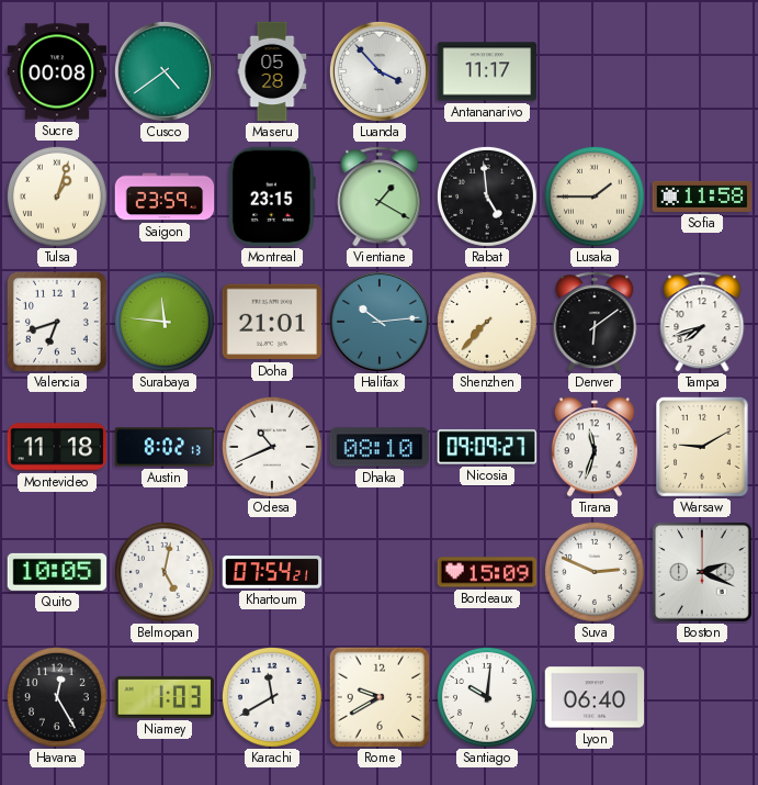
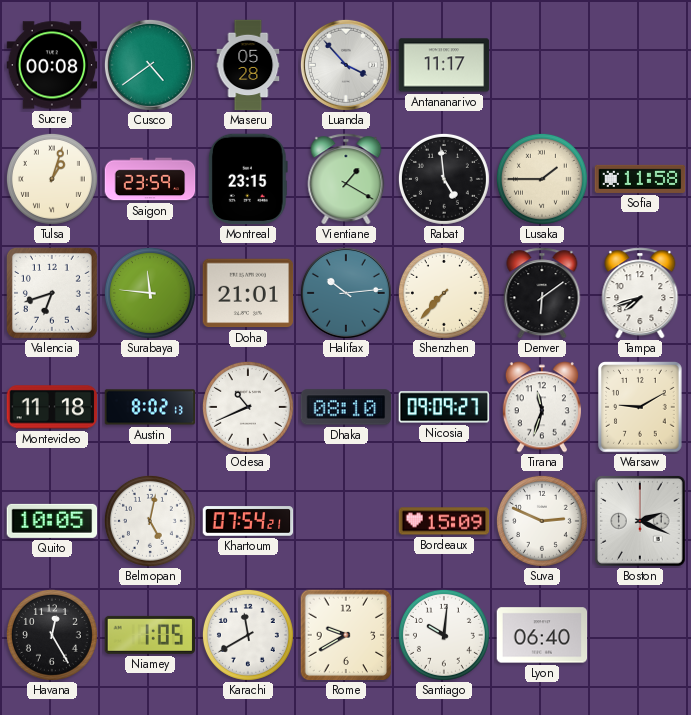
Niamey: 1:03 -> 1:05
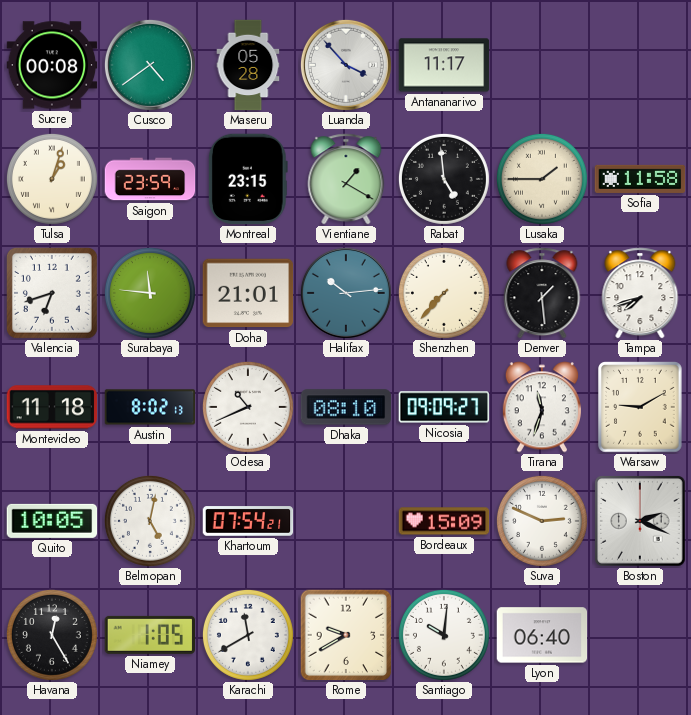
Denver: 6:09 -> 1:29
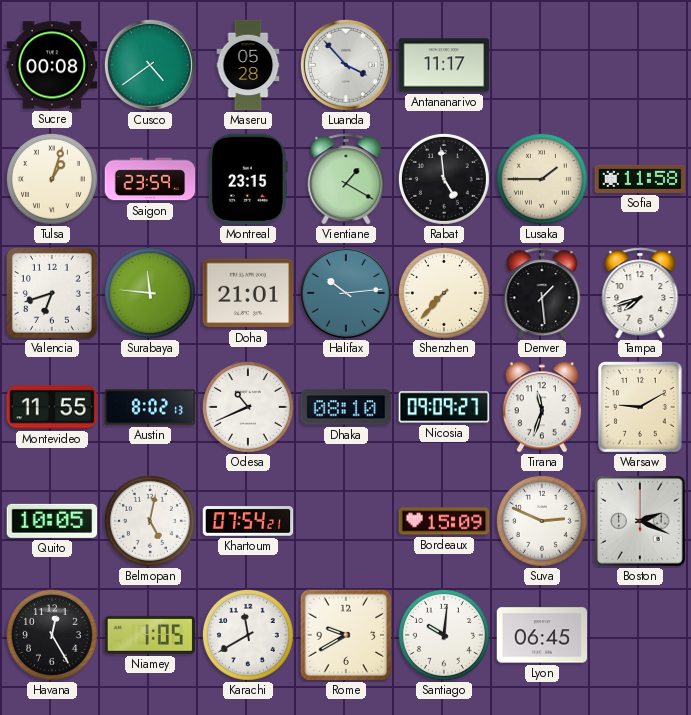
Montevideo: 11:18 -> 11:55
Lyon: 06:40 -> 06:45
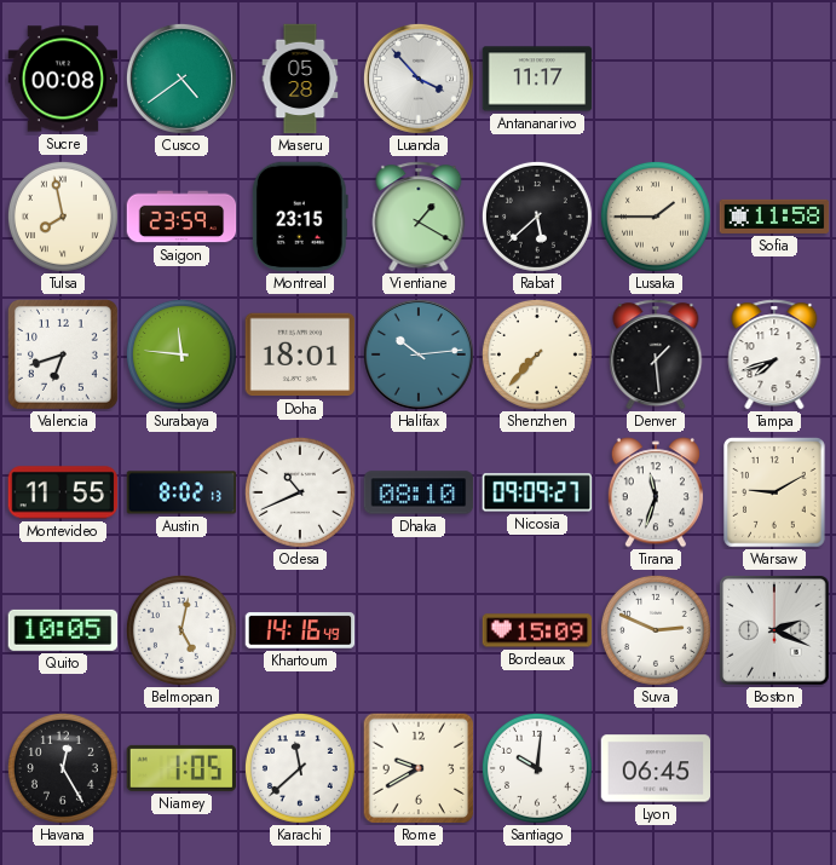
Tulsa: 1:03 -> 7:58
Rabat: 4:59 -> 5:38
Doha: 21:01 -> 18:01
Khartoum: 07:54 -> 14:16
Karachi: 11:40 -> 11:38
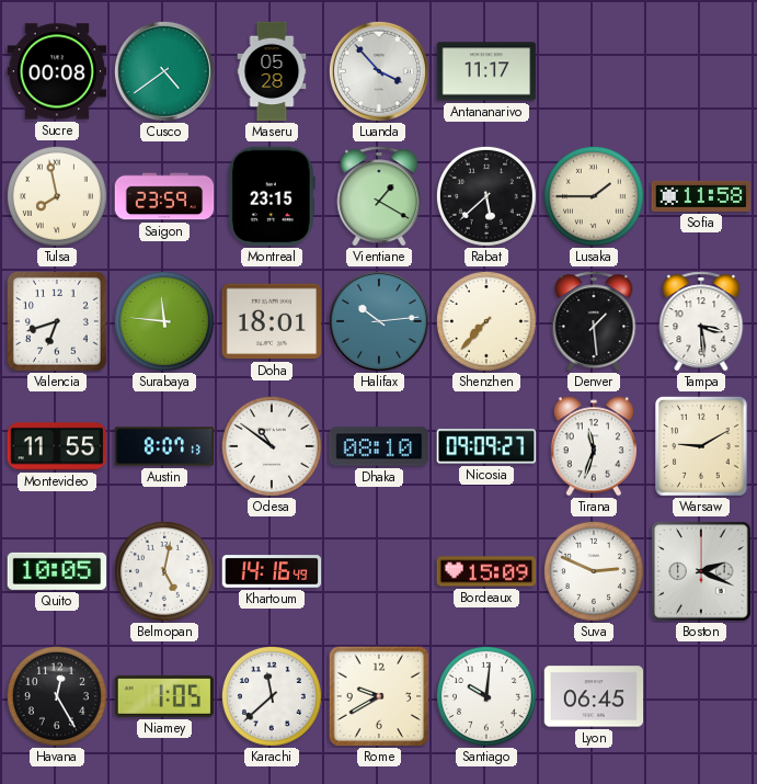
Tampa: 7:42 -> 3:29
Austin: 8:02 -> 8:07
Odesa: 10:41 -> 10:51
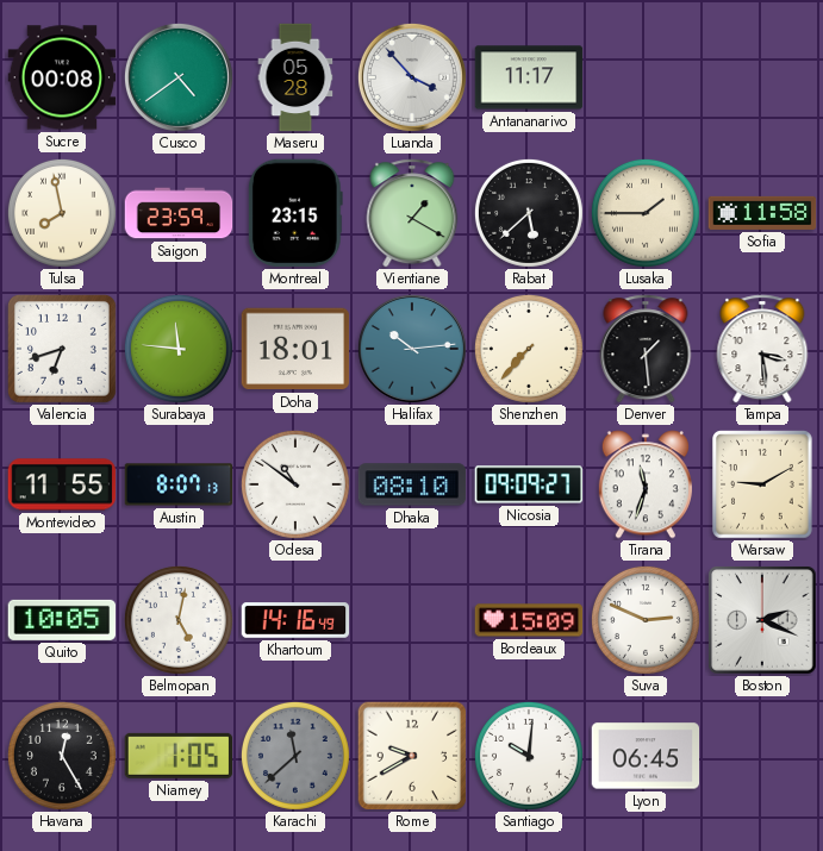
Karachi dial: white -> grey
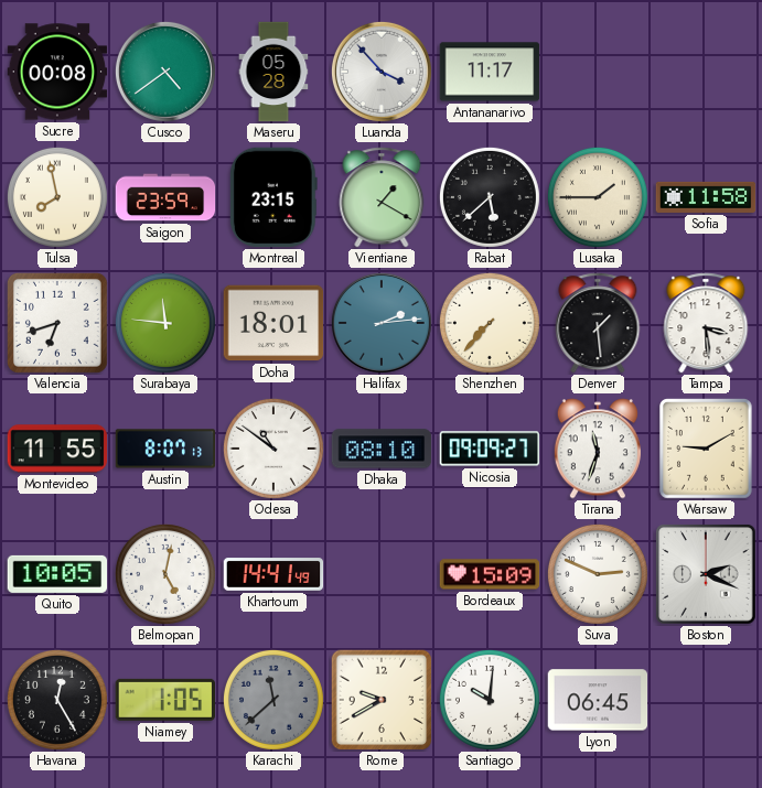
Halifax: 10:14 -> 2:14
Khartoum: 14:16 -> 14:41
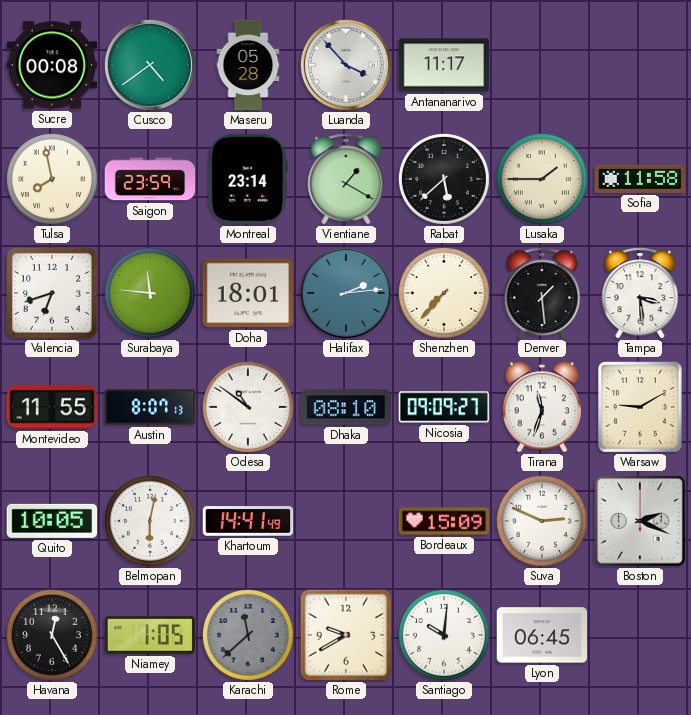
Montreal: 23:15 -> 23:14
Belmopan: 5:02 -> 6:02
